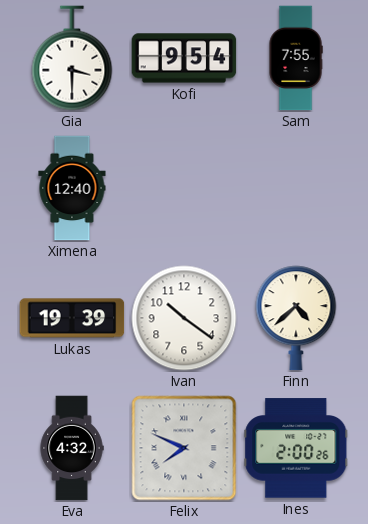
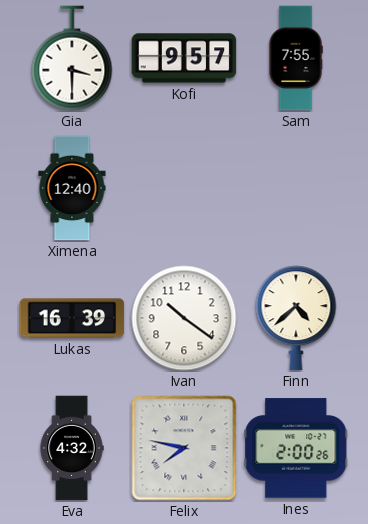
Kofi: 9:54 -> 9:57
Lukas: 19:39 -> 16:39
Felix: 7:49 -> 7:47
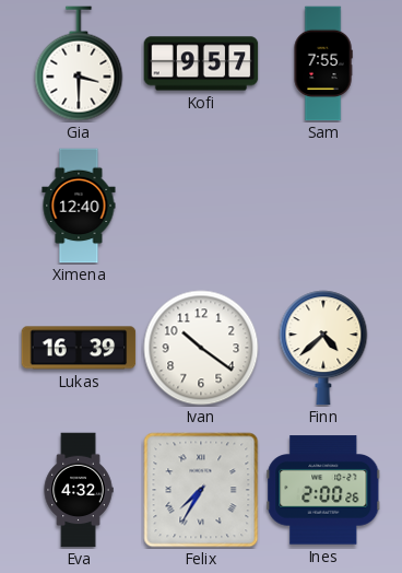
Felix: 7:47 -> 7:35
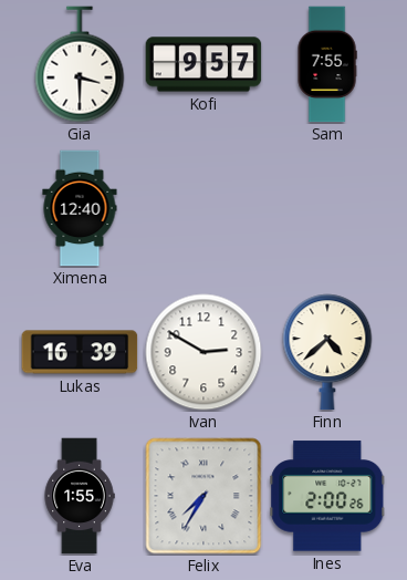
Ivan: 10:21 -> 2:50
Eva: 4:32 -> 1:55
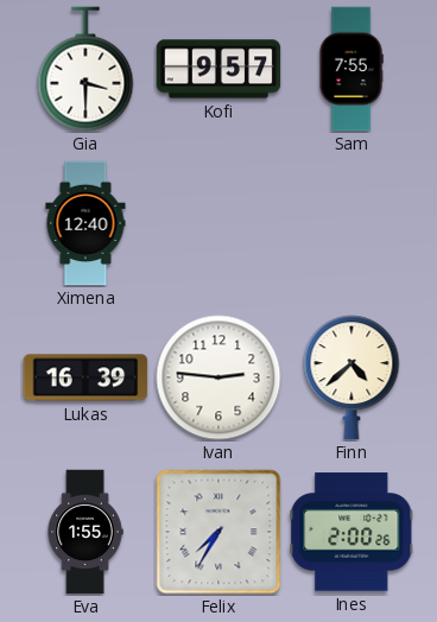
Ivan: 2:50 -> 2:46
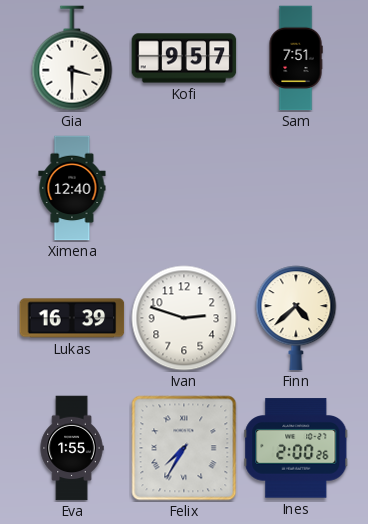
Sam: 7:55 -> 7:51
Ivan: 2:46 -> 2:48
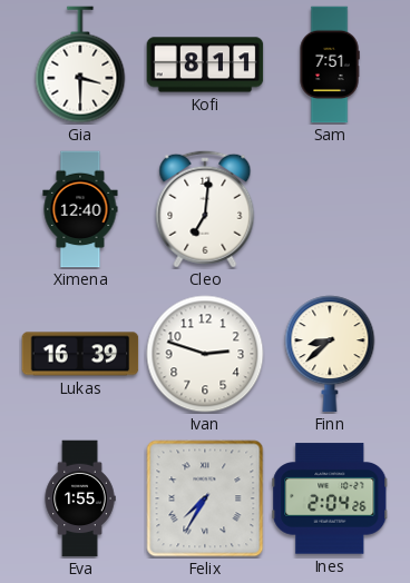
Kofi: 9:57 -> 8:11
Cleo: none -> 7:01
Finn: 4:38 -> 8:38
Ines: 2:00 -> 2:04
